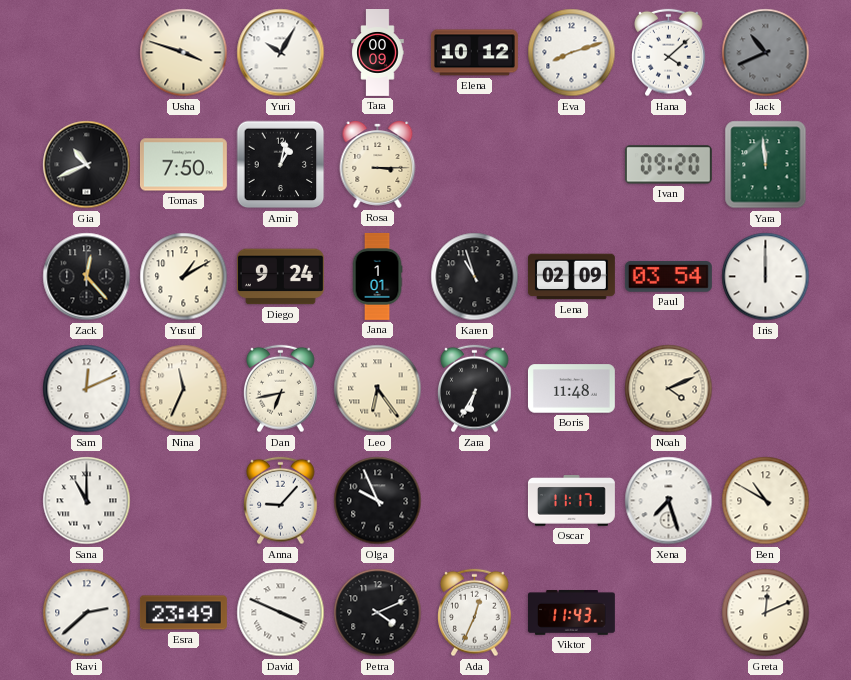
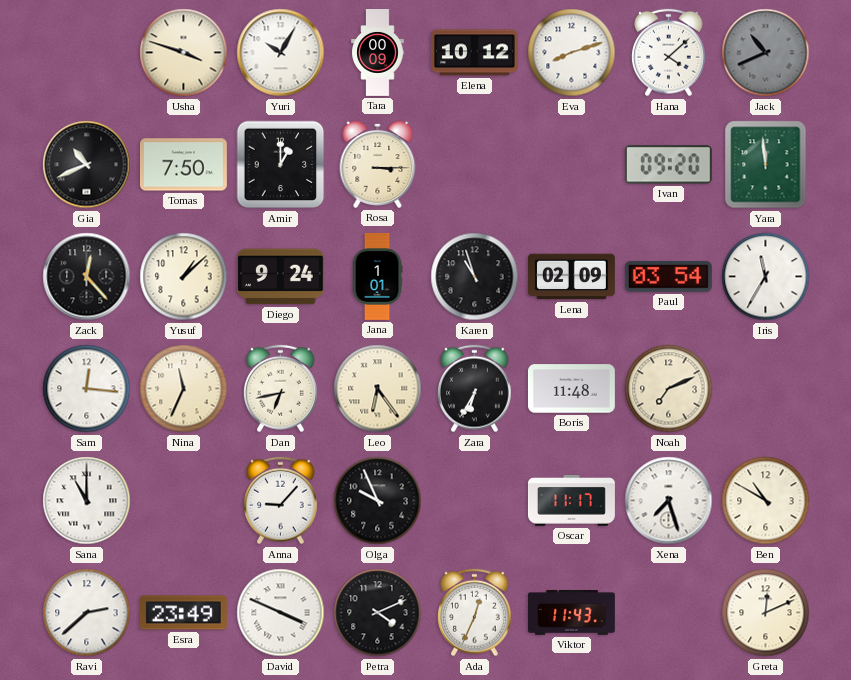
Amir: 1:02 -> 1:00
Yusuf: 1:10 -> 1:08
Iris: 12:00 -> 11:35
Sam: 12:11 -> 12:16
Noah: 4:11 -> 7:11
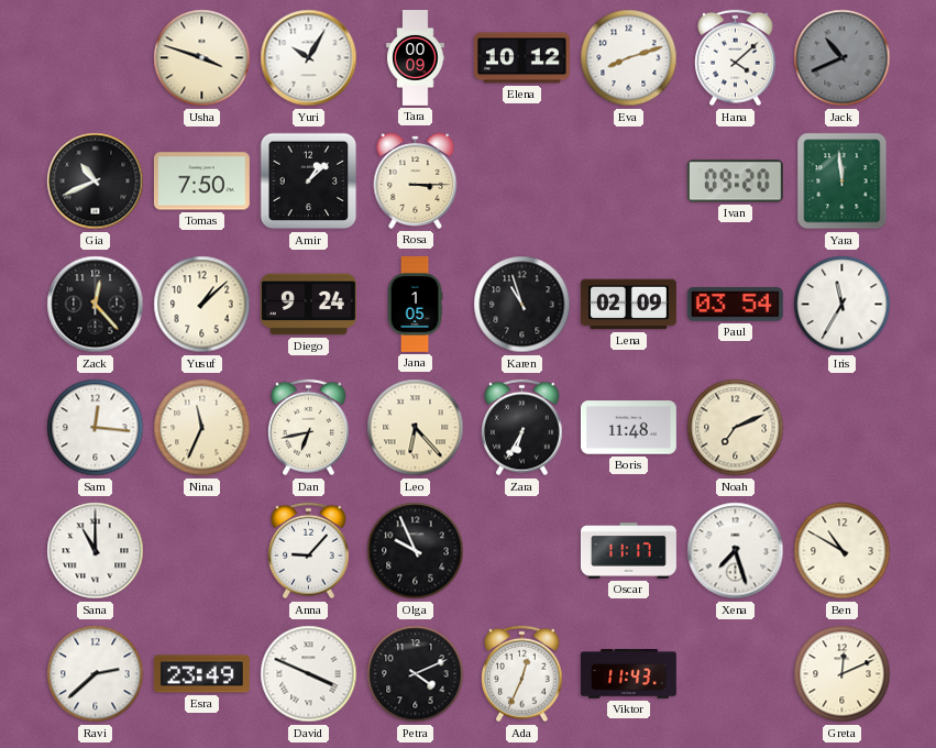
Amir: 1:00 -> 1:08
Jana: 1:01 -> 1:05
Leo: 6:24 -> 6:23
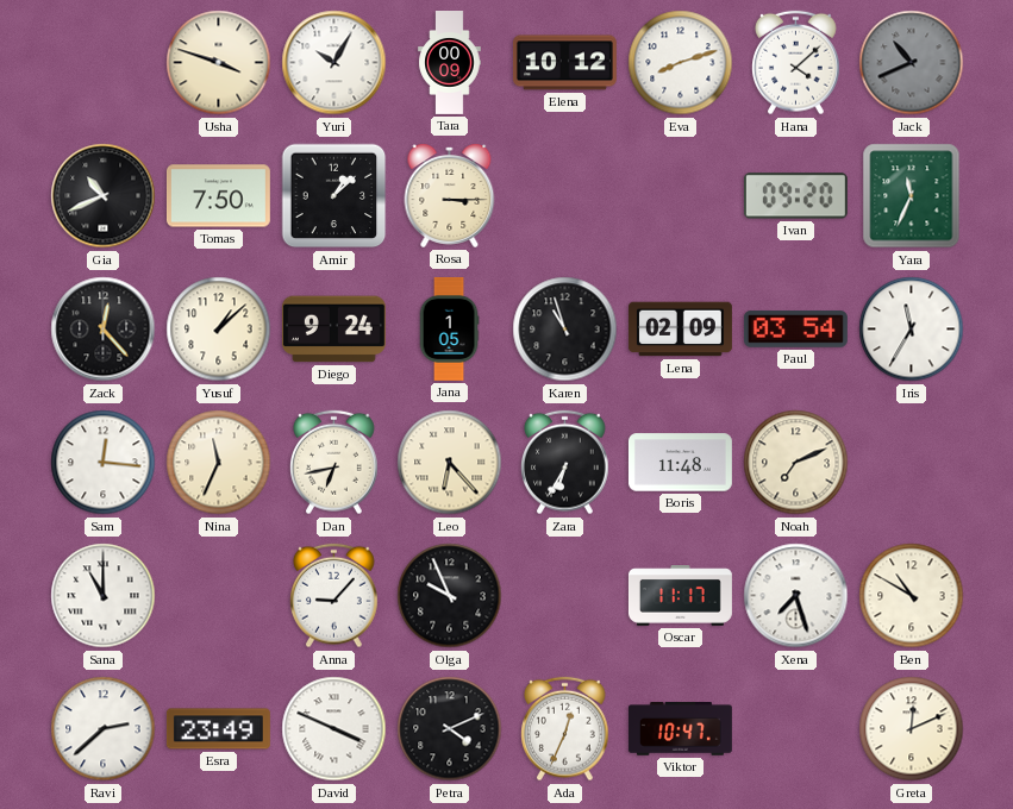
Yara: 11:59 -> 11:34
Viktor: 11:43 -> 10:47
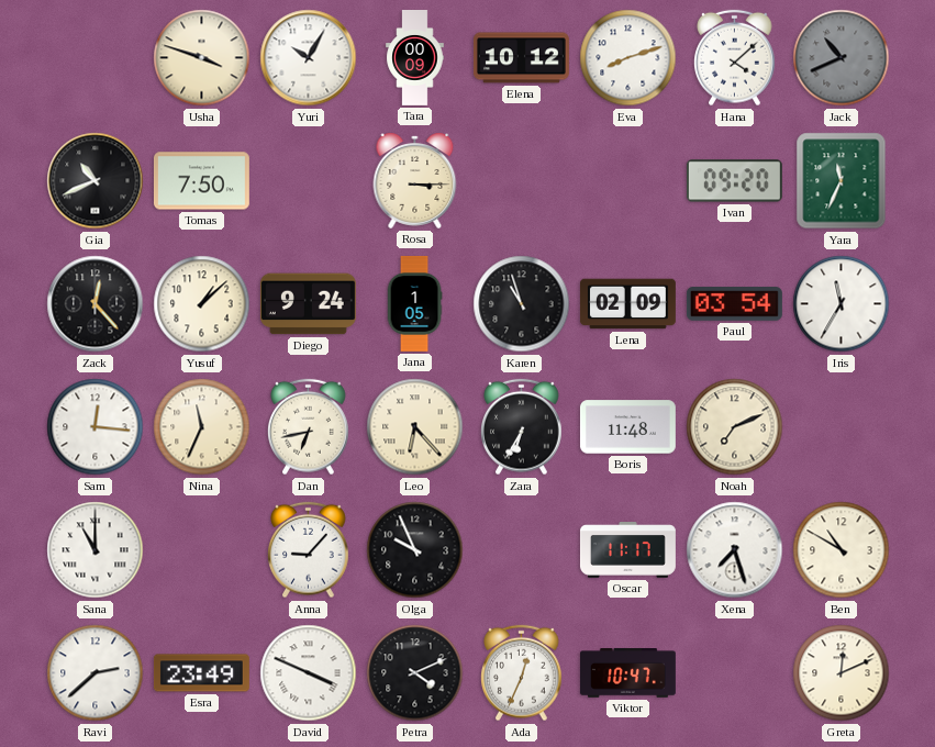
Amir: 1:08 -> none
